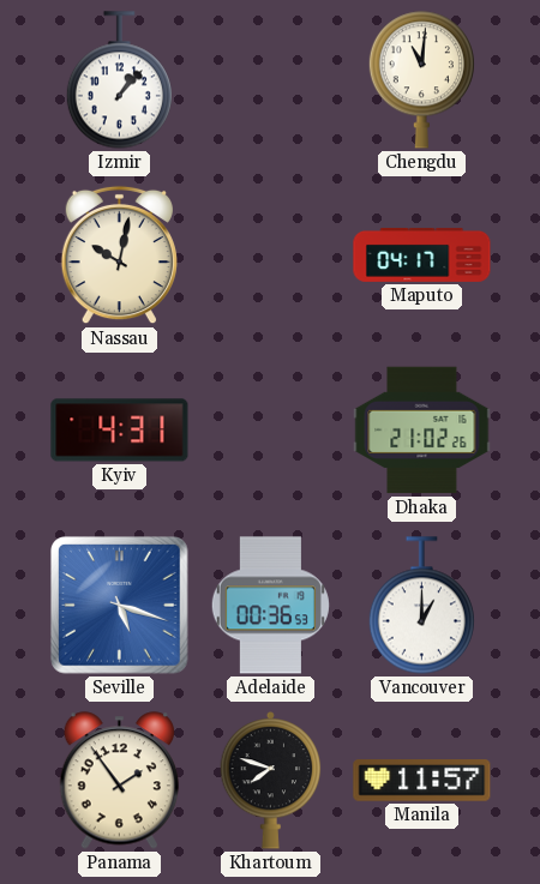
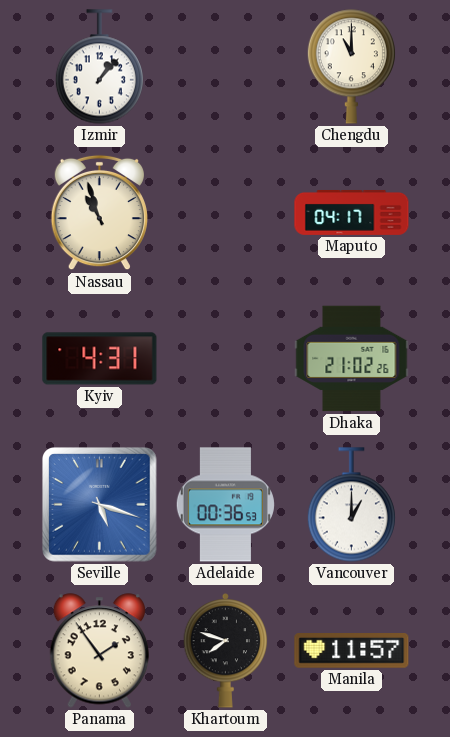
Chengdu: 11:01 -> 11:00
Nassau: 10:02 -> 10:57
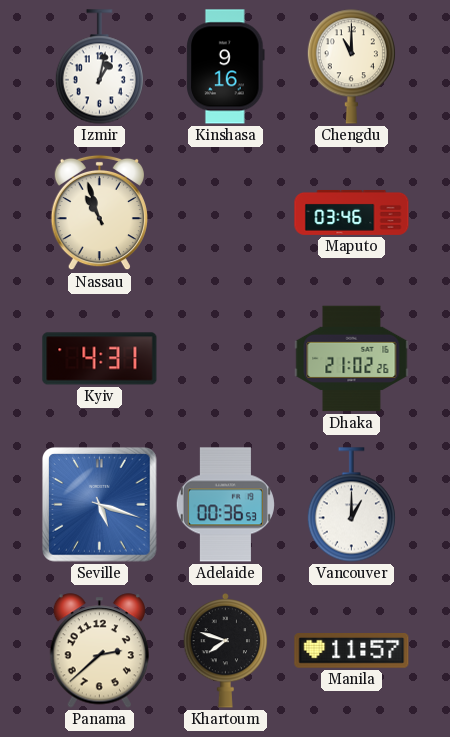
Izmir: 1:07 -> 1:02
Kinshasa: none -> 9:16
Maputo: 04:17 -> 03:46
Panama: 1:54 -> 2:38
